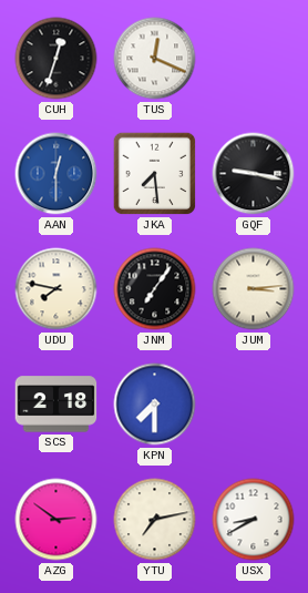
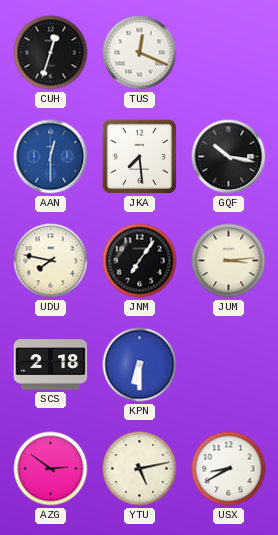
GQF: 9:17 -> 10:17
KPN: 7:30 -> 6:30
YTU: 7:13 -> 5:13
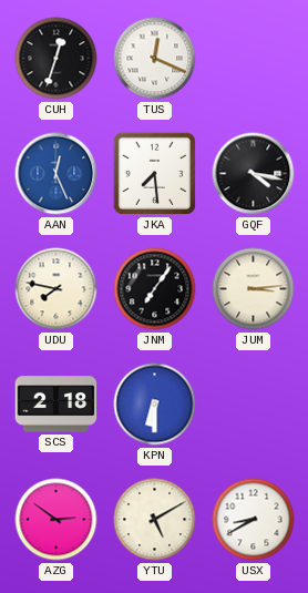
AAN: 12:30 -> 12:26
GQF: 10:17 -> 4:17
YTU: 5:13 -> 5:10
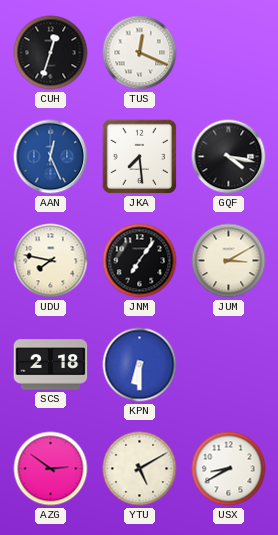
JUM: 3:14 -> 3:10
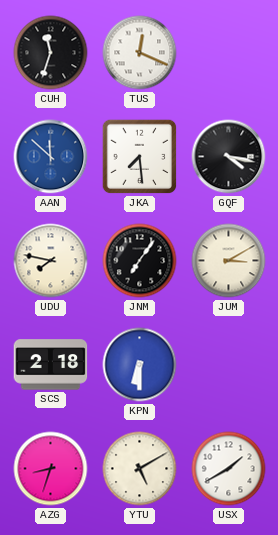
CUH: 12:33 -> 11:33
AAN: 12:26 -> 11:52
AZG: 2:51 -> 8:33
USX: 8:40 -> 1:40
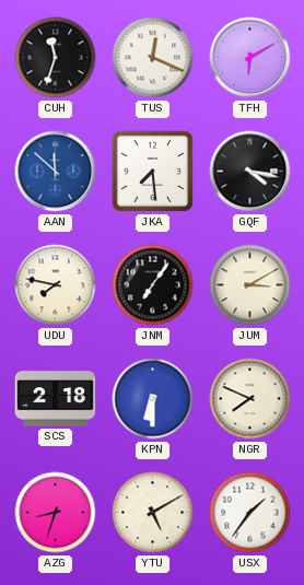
TFH: none -> 6:10
NGR: none -> 7:49
USX: 1:40 -> 1:36
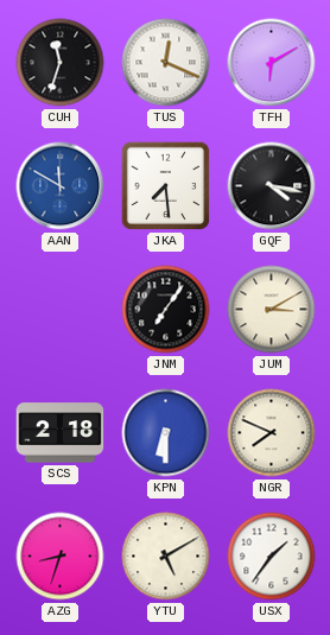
AAN: 11:52 -> 11:50
UDU: 7:47 -> none
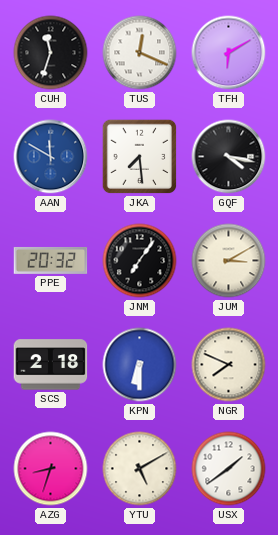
PPE: none -> 20:32
USX: 1:36 -> 1:39
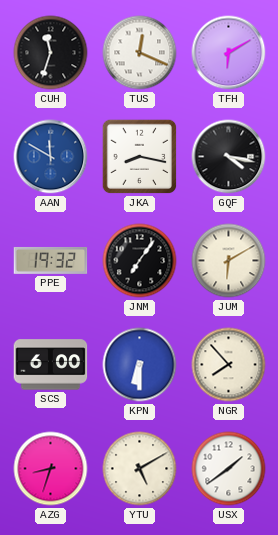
JKA: 7:29 -> 8:17
PPE: 20:32 -> 19:32
JUM: 3:10 -> 6:10
SCS: 2:18 -> 6:00
NGR: 7:49 -> 7:53
